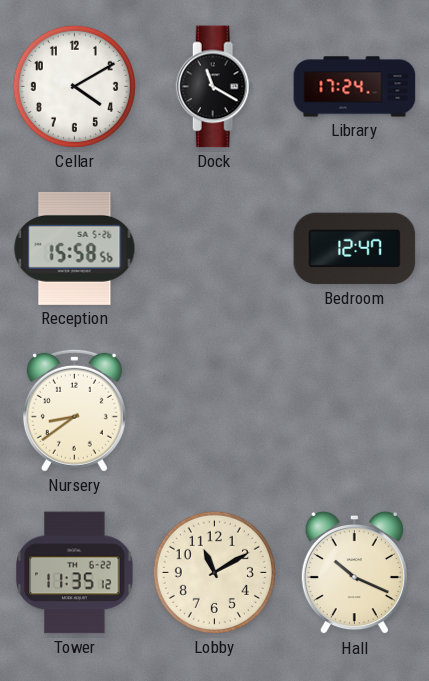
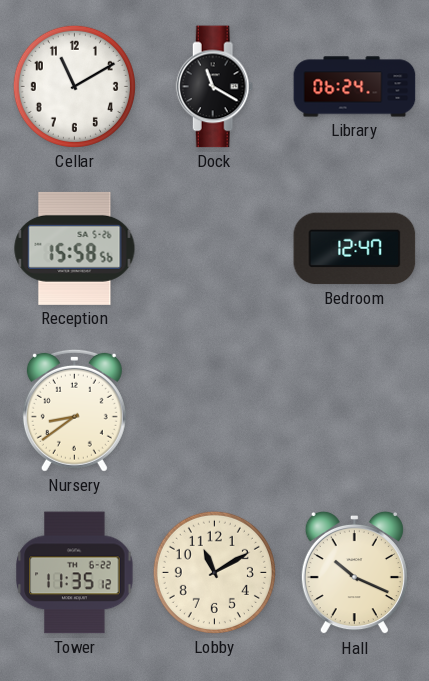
Cellar: 4:10 -> 11:10
Library: 17:24 -> 06:24
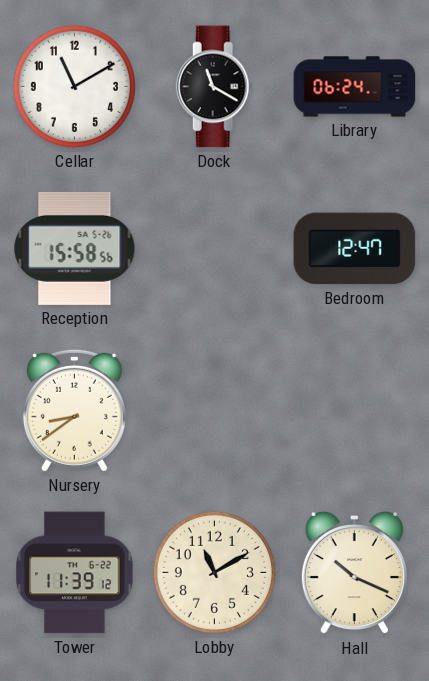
Tower: 11:35 -> 11:39
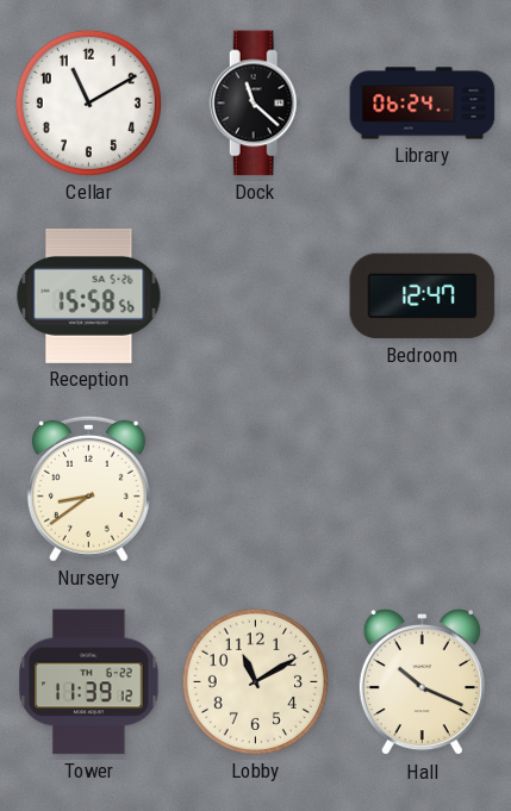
Dock: 11:20 -> 11:22
